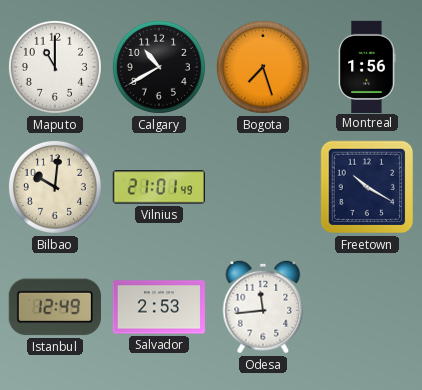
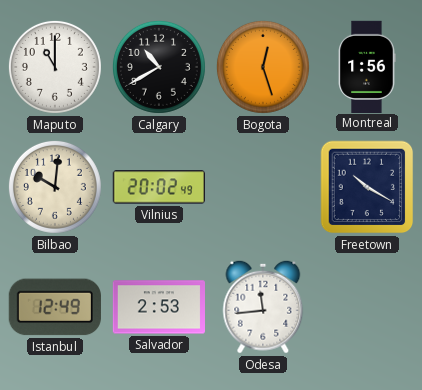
Bogota: 7:27 -> 12:27
Vilnius: 21:01 -> 20:02
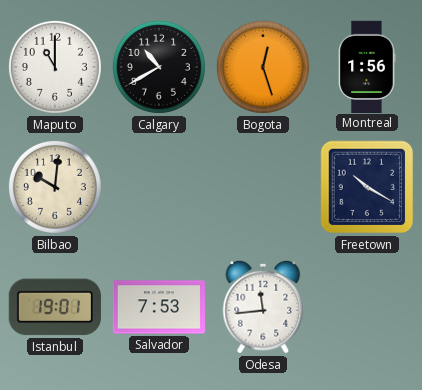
Vilnius: 20:02 -> none
Istanbul: 12:49 -> 19:01
Salvador: 2:53 -> 7:53
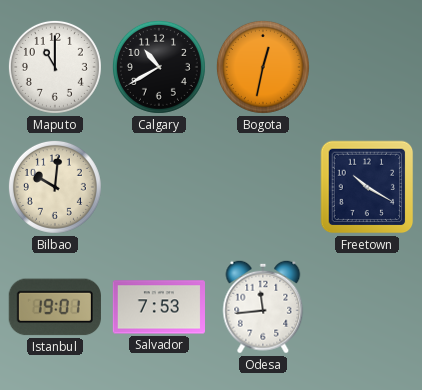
Bogota: 12:27 -> 12:32
Montreal: 1:56 -> none
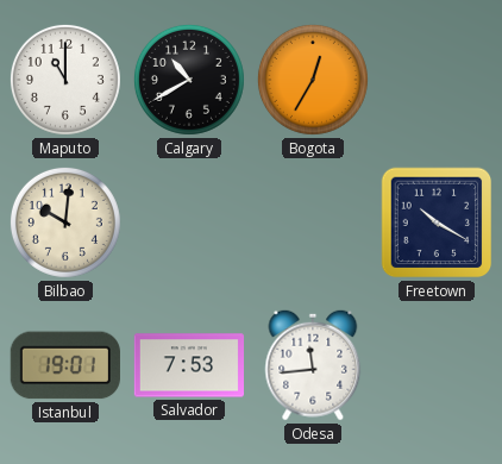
Bogota: 12:32 -> 12:35
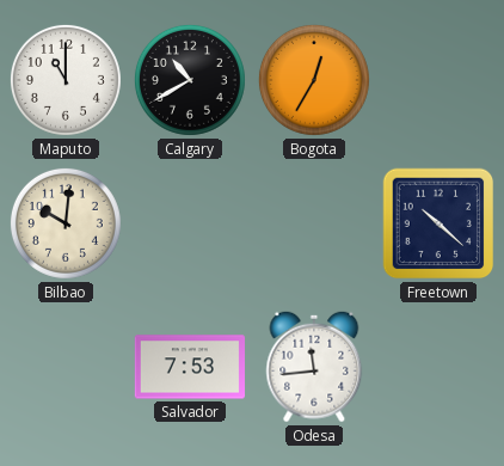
Freetown: 10:20 -> 10:22
Istanbul: 19:01 -> none
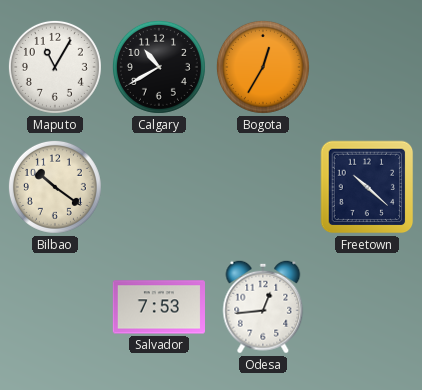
Maputo: 11:00 -> 11:05
Bilbao: 10:01 -> 10:21
Odesa: 11:44 -> 12:44
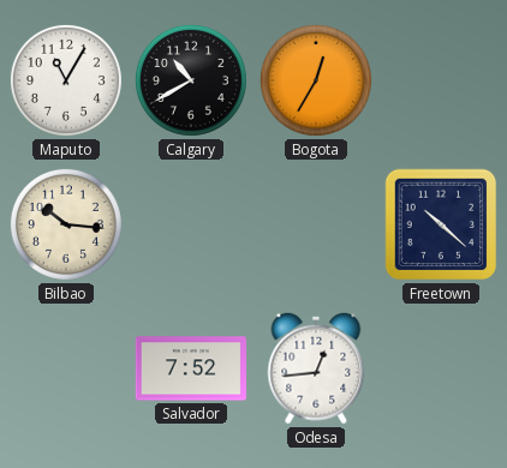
Bilbao: 10:21 -> 10:16
Salvador: 7:53 -> 7:52
